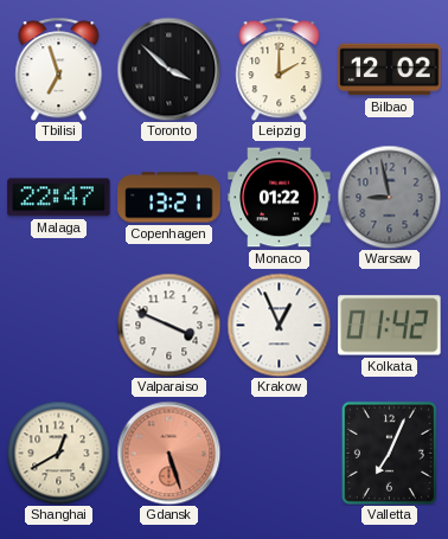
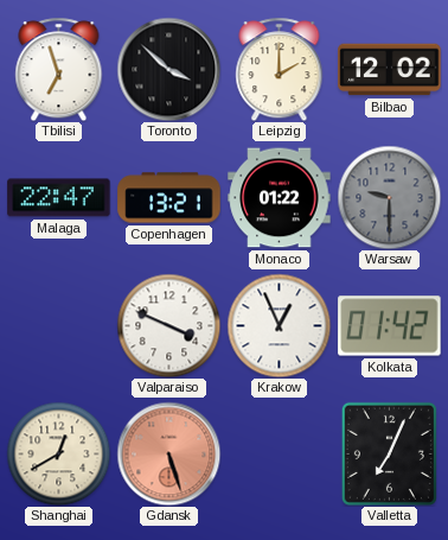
Warsaw: 8:58 -> 9:30
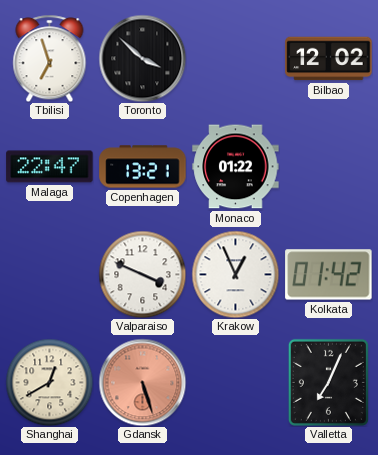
Leipzig: 2:00 -> none
Warsaw: 9:30 -> none
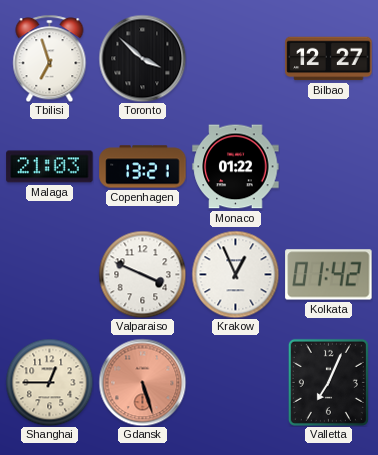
Bilbao: 12:02 -> 12:27
Malaga: 22:47 -> 21:03
Shanghai: 12:40 -> 12:45
